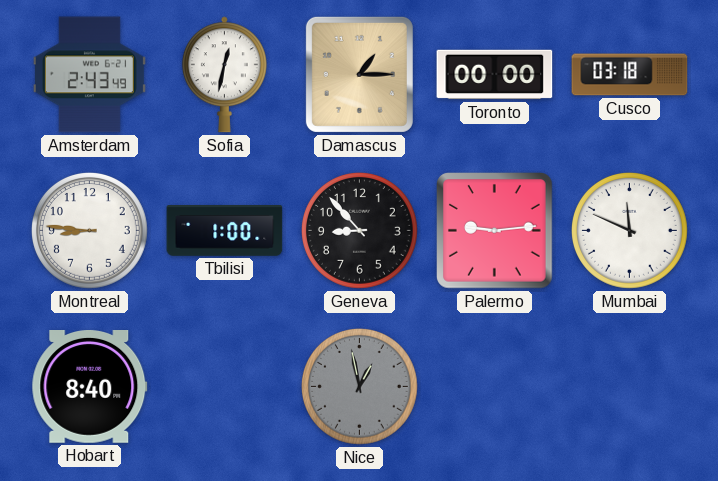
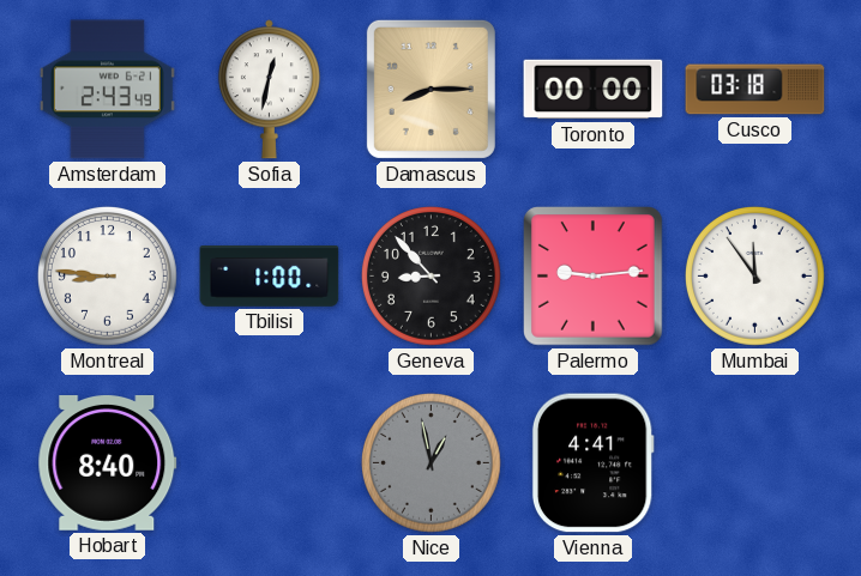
Damascus: 1:15 -> 8:15
Mumbai: 11:49 -> 11:54
Vienna: none -> 4:41
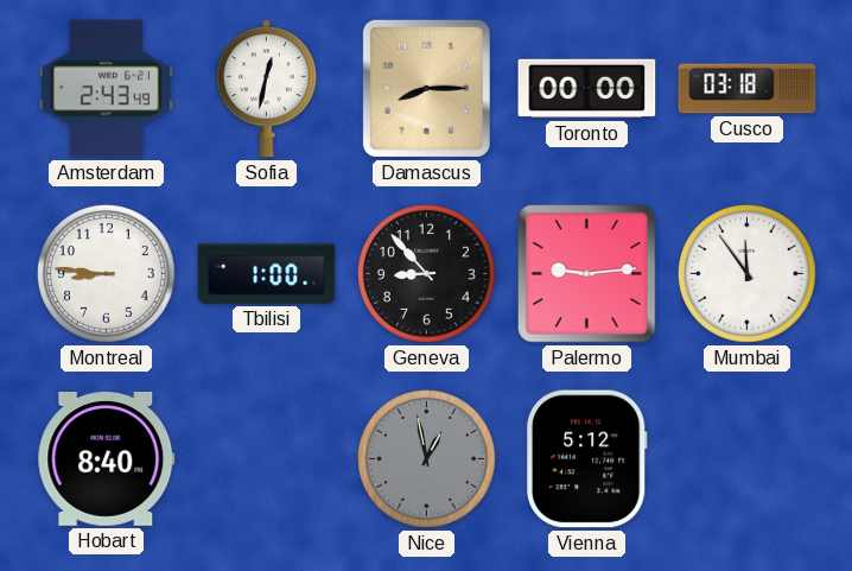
Vienna: 4:41 -> 5:12
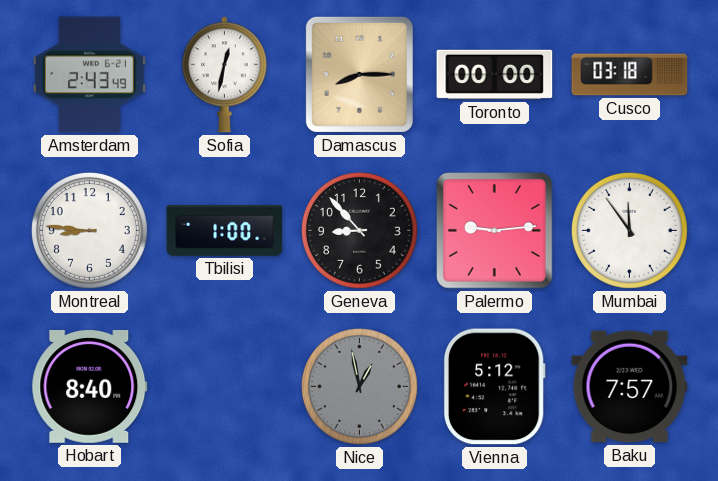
Baku: none -> 7:57
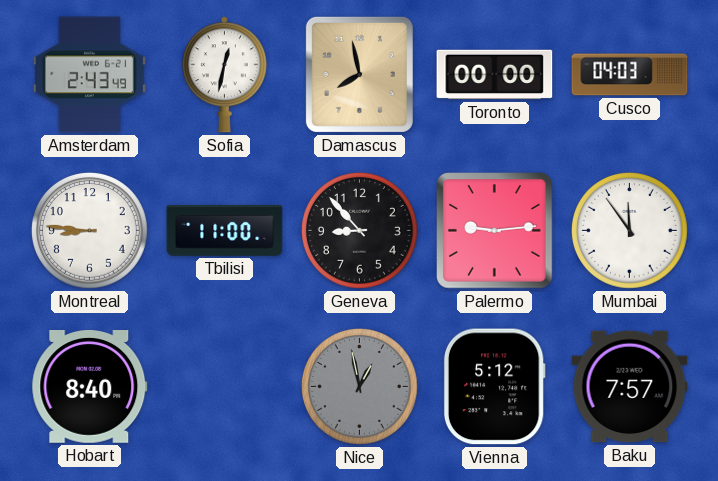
Damascus: 8:15 -> 7:58
Cusco: 03:18 -> 04:03
Tbilisi: 1:00 -> 11:00
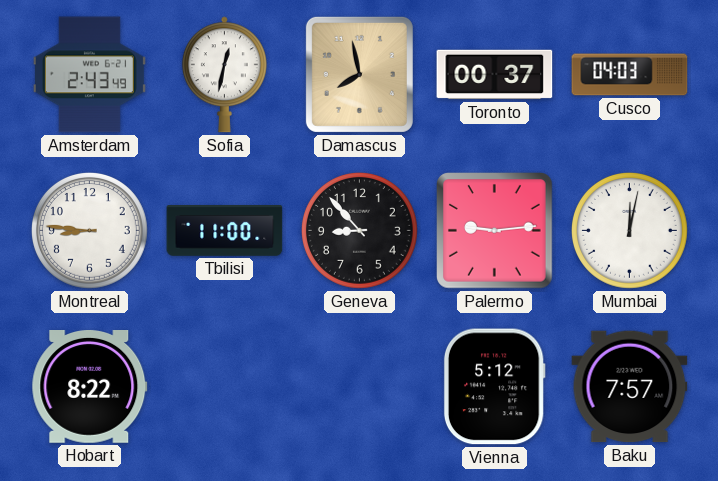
Toronto: 00:00 -> 00:37
Mumbai: 11:54 -> 12:02
Hobart: 8:40 -> 8:22
Nice: 12:58 -> none
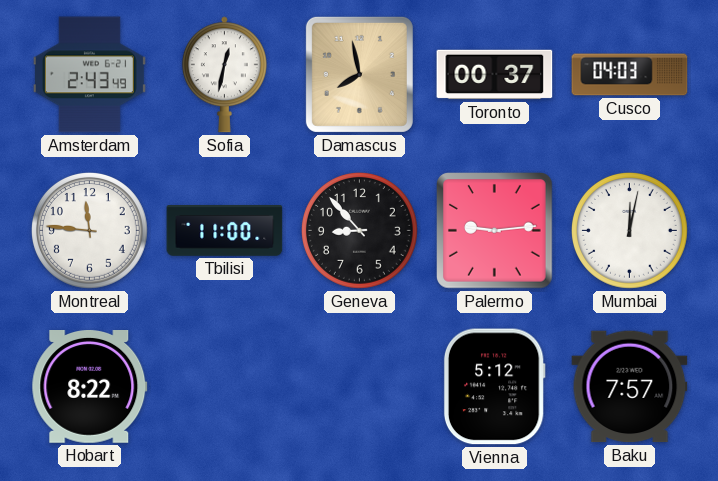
Montreal: 8:46 -> 11:46
